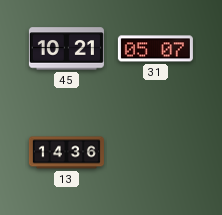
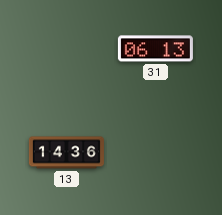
45: 10:21 -> none
31: 05:07 -> 06:13
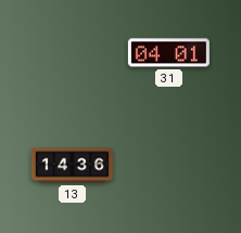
31: 06:13 -> 04:01
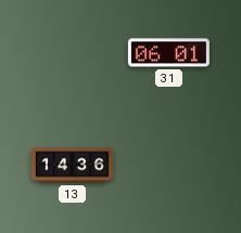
31: 04:01 -> 06:01
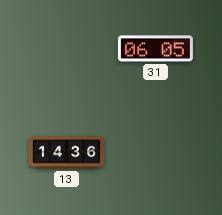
31: 06:01 -> 06:05
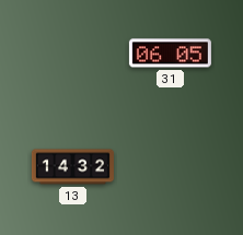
13: 14:36 -> 14:32
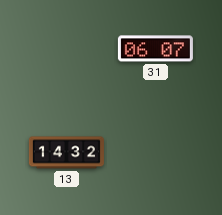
31: 06:05 -> 06:07
